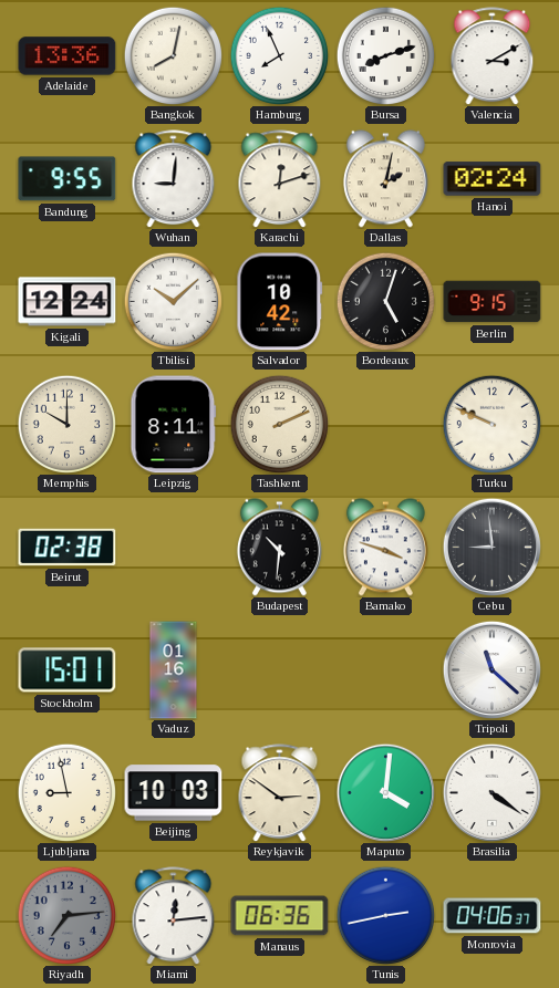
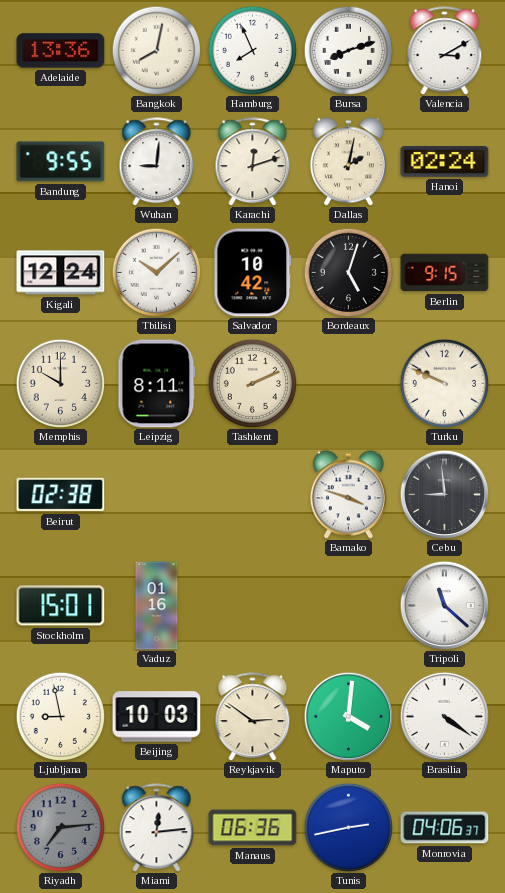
Budapest: 10:31 -> none
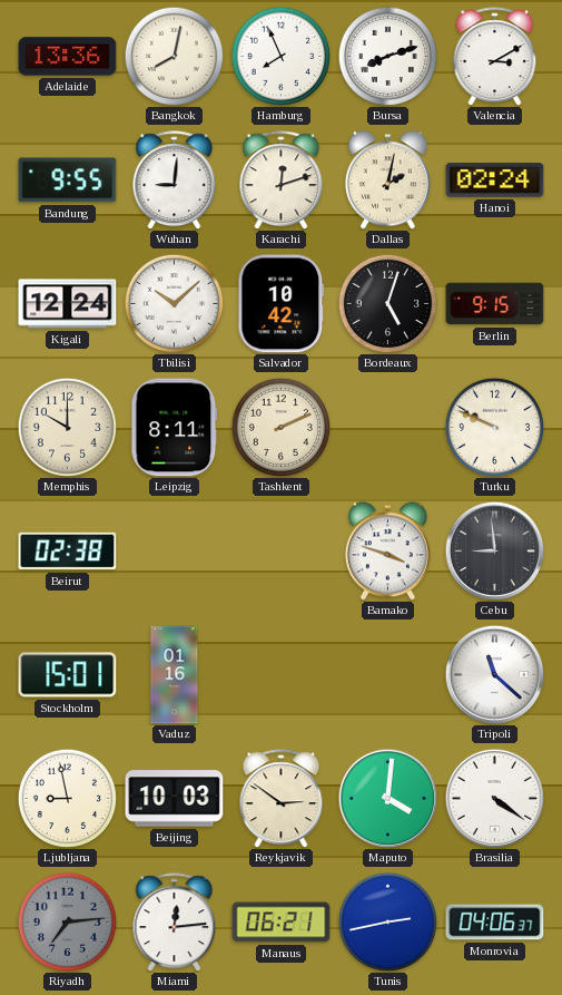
Manaus: 06:36 -> 06:21
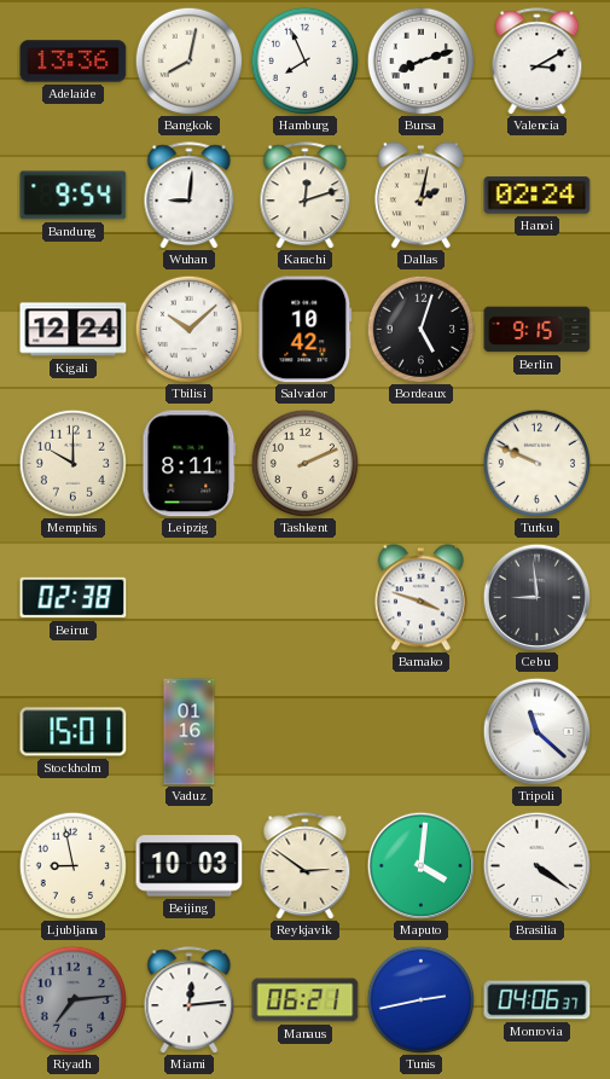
Bandung: 9:55 -> 9:54
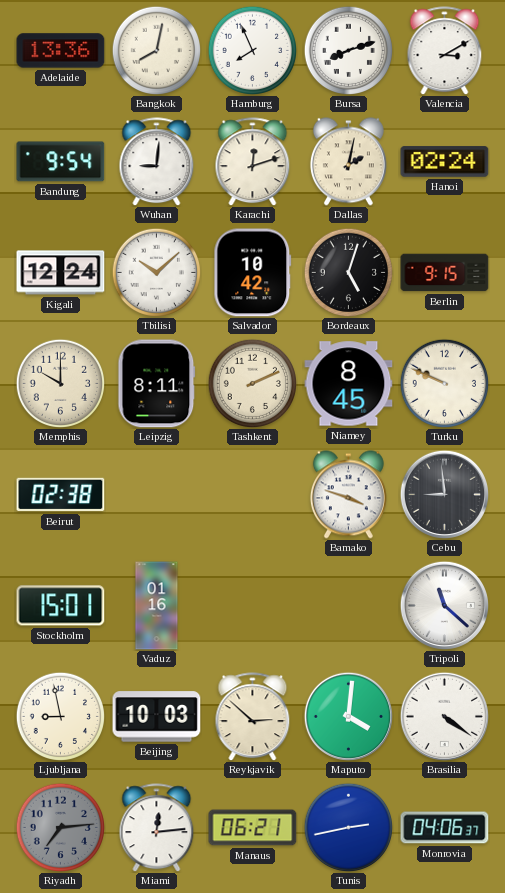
Niamey: none -> 8:45
Reykjavik: 2:51 -> 2:52
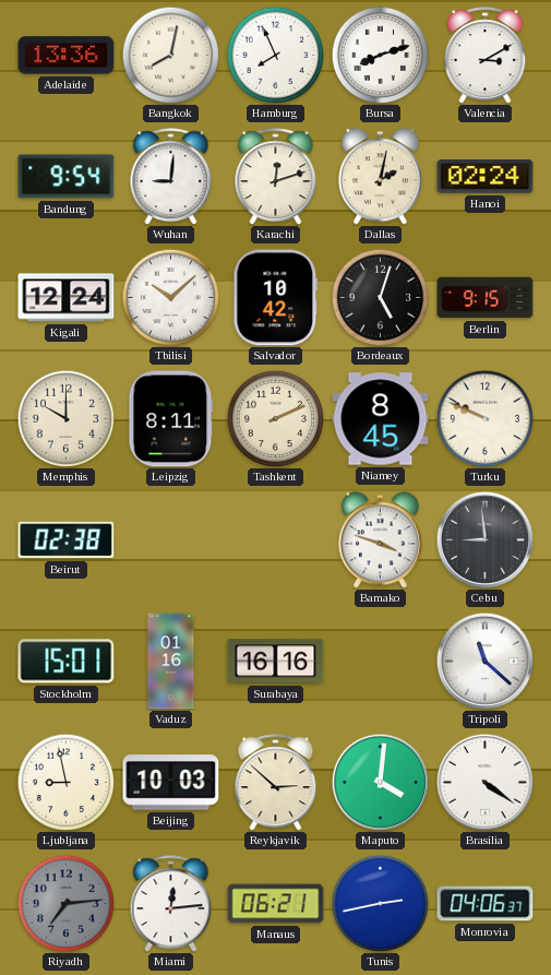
Surabaya: none -> 16:16
